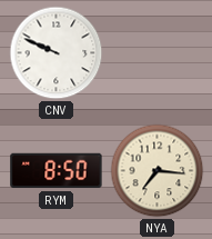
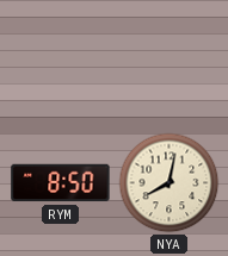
CNV: 9:49 -> none
NYA: 7:16 -> 8:02
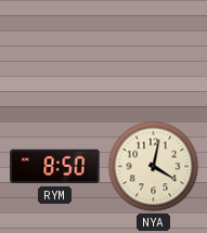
NYA: 8:02 -> 4:02
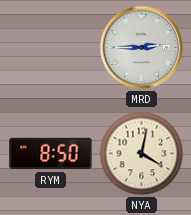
MRD: none -> 2:45
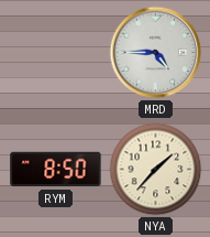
MRD: 2:45 -> 4:45
NYA: 4:02 -> 1:37
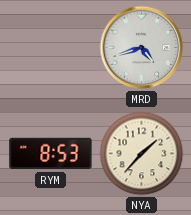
MRD: 4:45 -> 4:42
RYM: 8:50 -> 8:53
